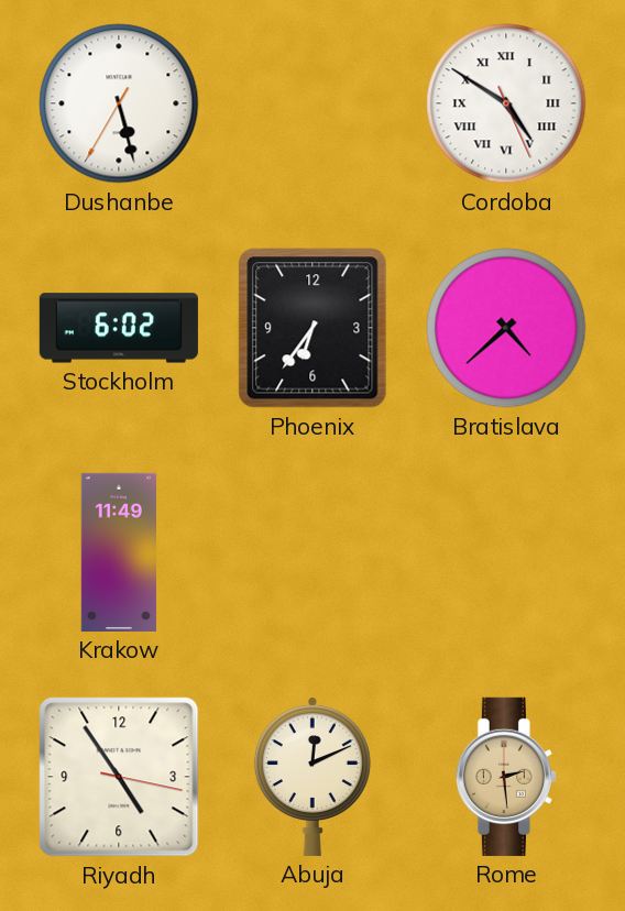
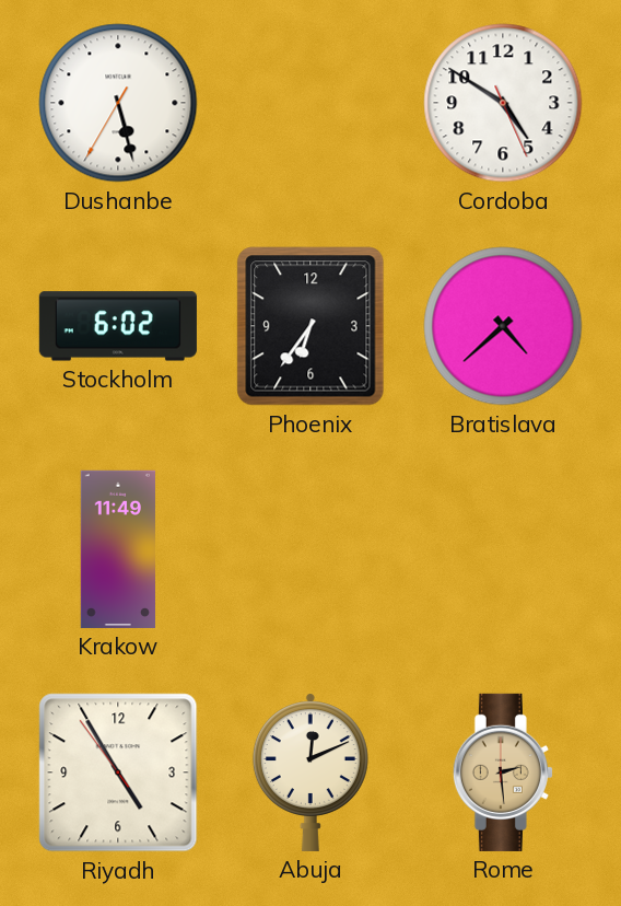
Cordoba numerals: Roman -> Arabic
Riyadh: 4:54:17 -> 4:54:54
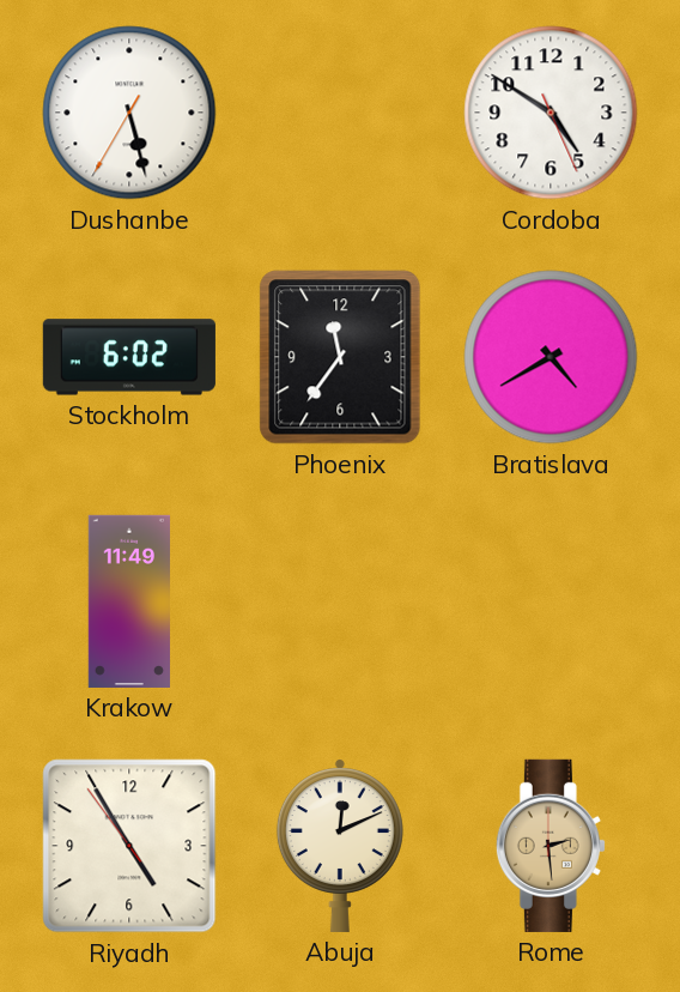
Phoenix: 6:36 -> 11:36
Bratislava: 4:38 -> 4:40
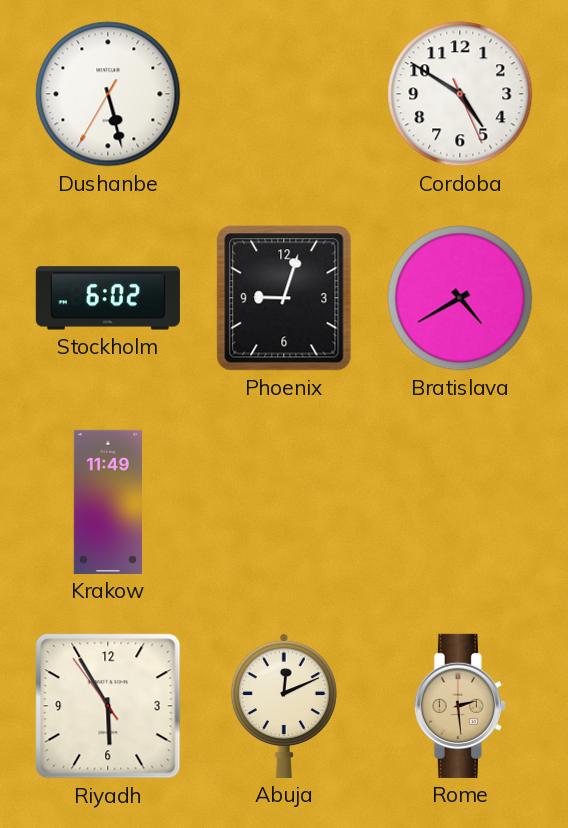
Phoenix: 11:36 -> 9:03
Riyadh: 4:54 -> 5:54
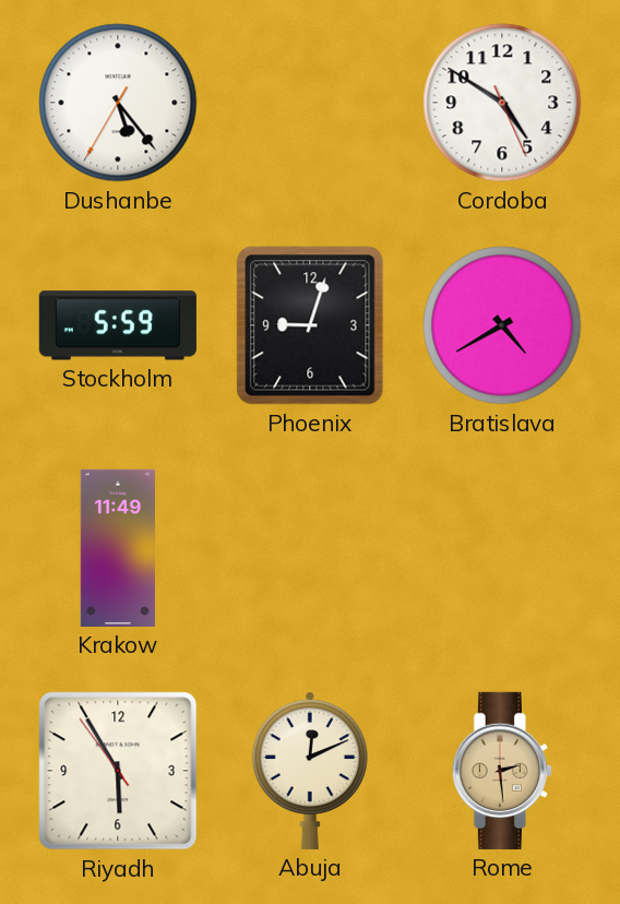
Dushanbe: 5:27 -> 5:23
Stockholm: 6:02 -> 5:59
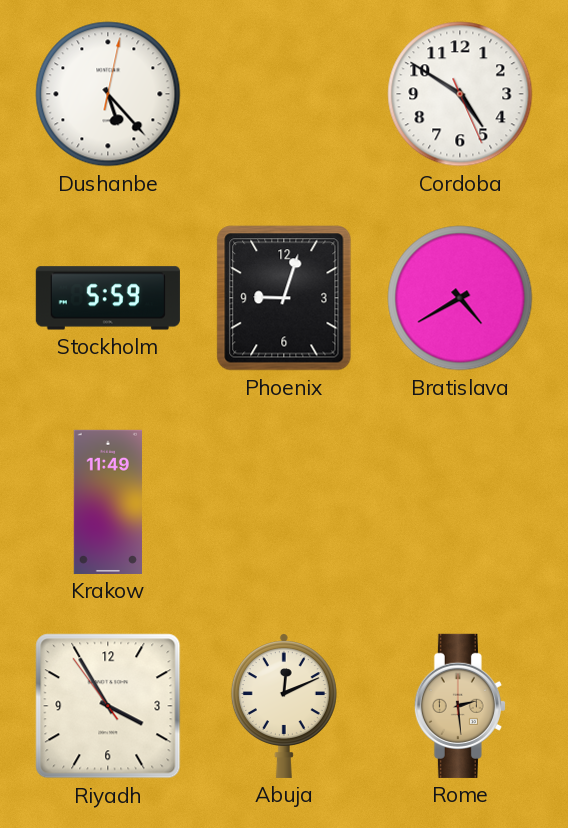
Dushanbe: 5:23:35 -> 5:23:02
Riyadh: 5:54 -> 3:54
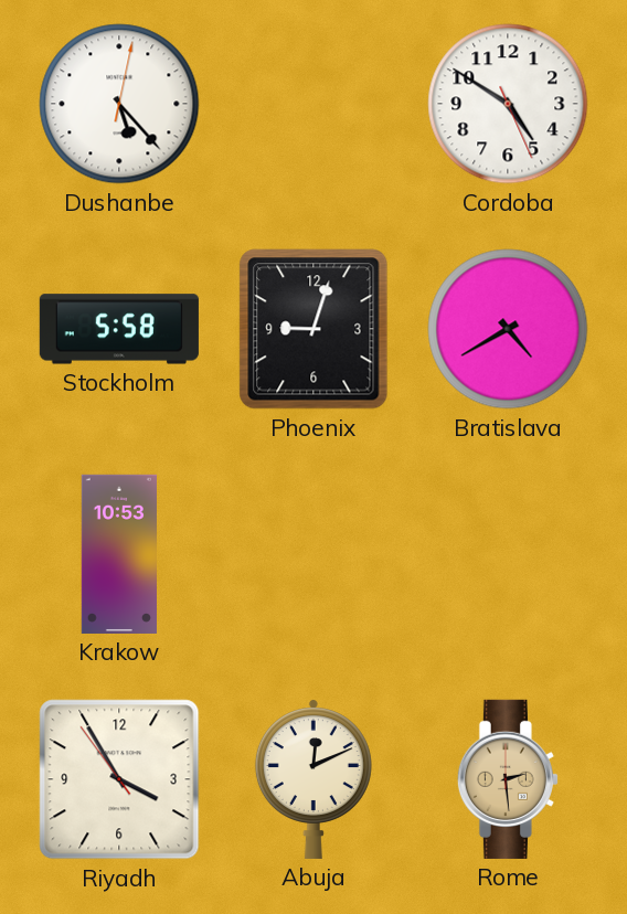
Stockholm: 5:59 -> 5:58
Krakow: 11:49 -> 10:53
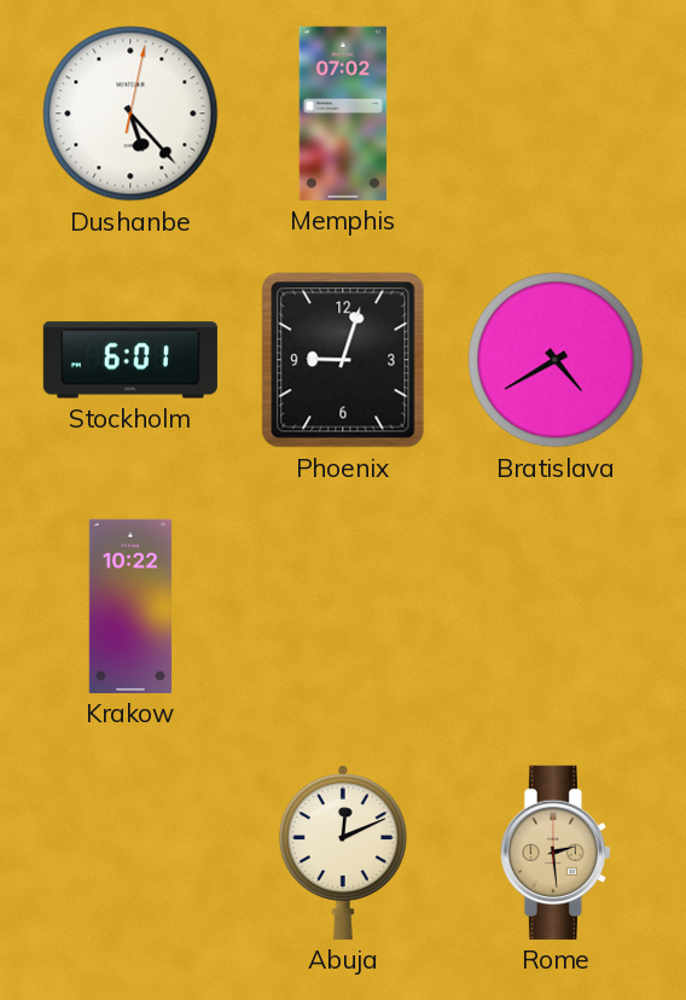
Memphis: none -> 07:02
Cordoba: 4:50 -> none
Stockholm: 5:58 -> 6:01
Krakow: 10:53 -> 10:22
Riyadh: 3:54 -> none
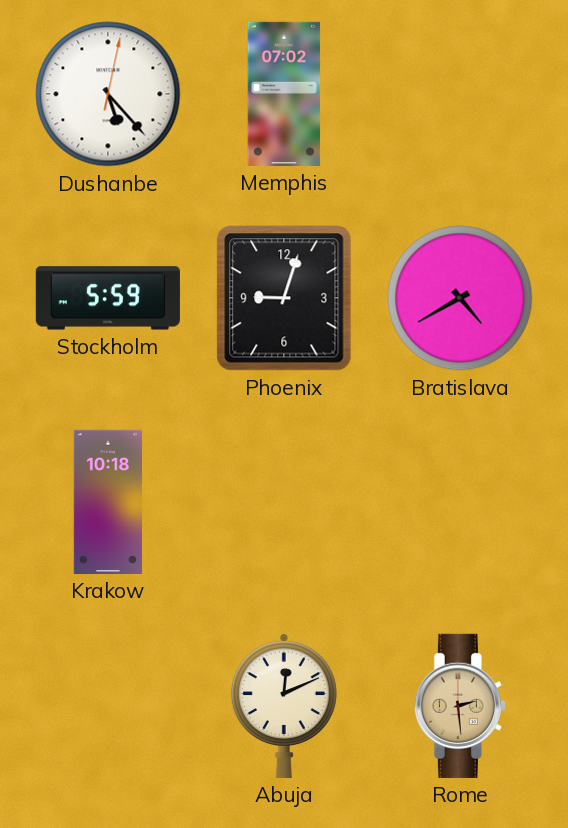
Stockholm: 6:01 -> 5:59
Krakow: 10:22 -> 10:18
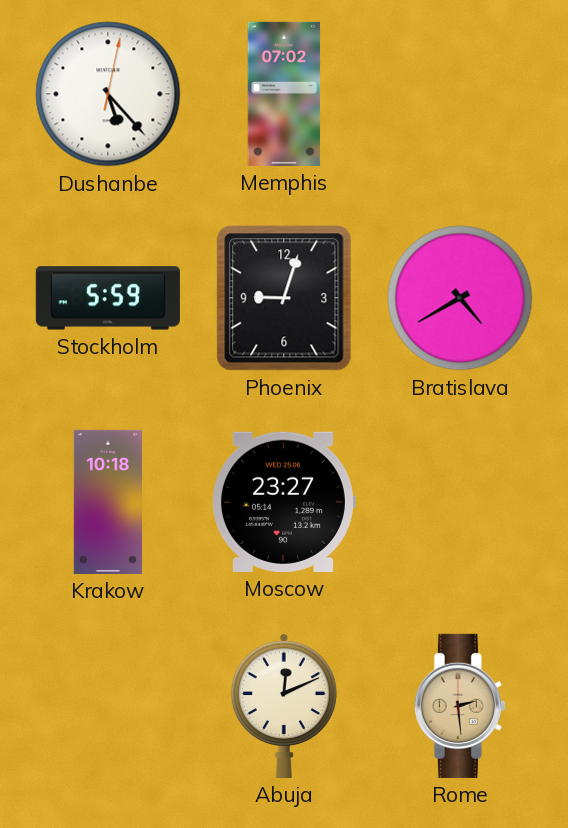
Moscow: none -> 23:27
